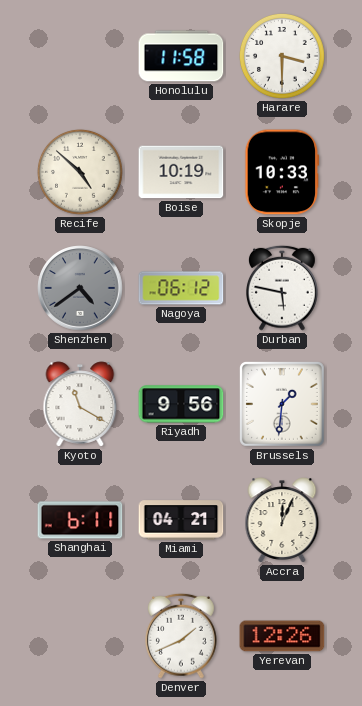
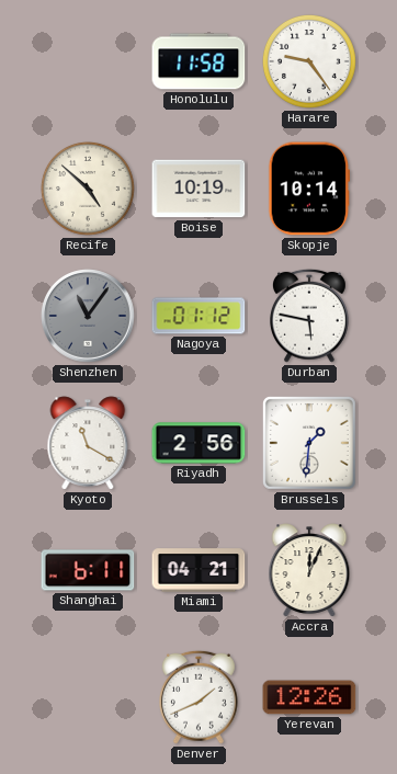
Harare: 3:30 -> 9:24
Skopje: 10:33 -> 10:14
Shenzhen: 4:39 -> 11:06
Nagoya: 06:12 -> 01:12
Riyadh: 9:56 -> 2:56
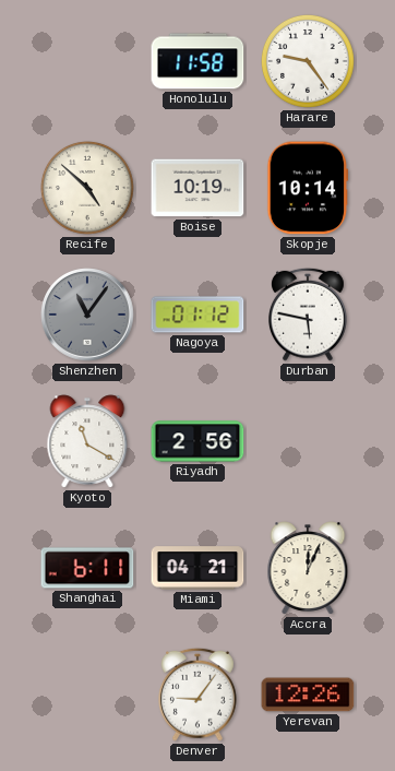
Brussels: 1:31 -> none
Denver: 1:41 -> 9:06
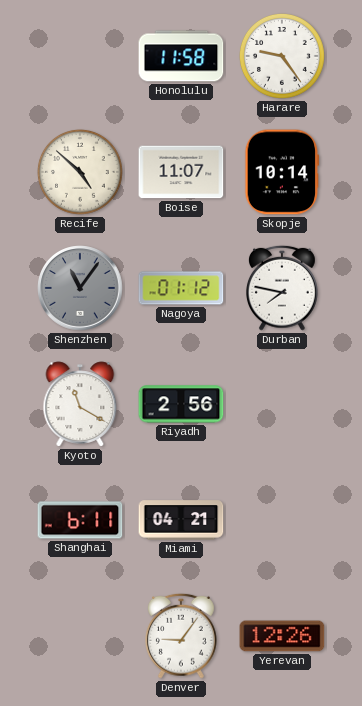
Boise: 10:19 -> 11:07
Durban: 5:47 -> 7:47
Accra: 12:04 -> none
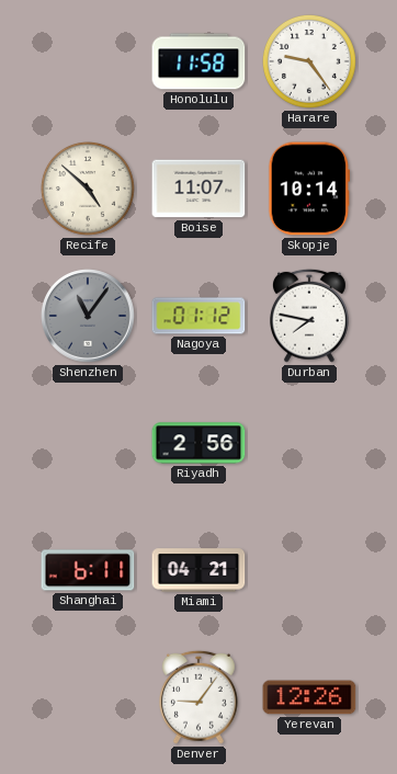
Kyoto: 11:20 -> none
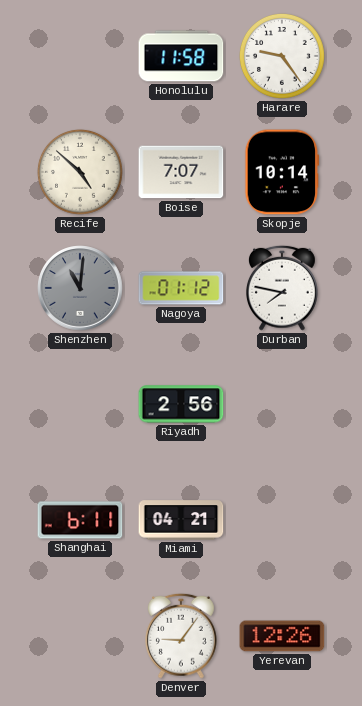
Boise: 11:07 -> 7:07
Shenzhen: 11:06 -> 11:01
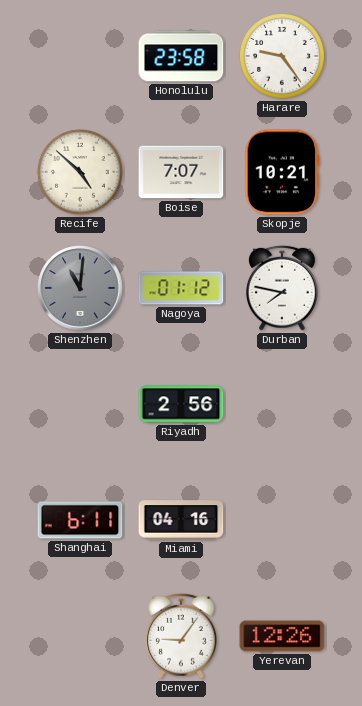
Honolulu: 11:58 -> 23:58
Skopje: 10:14 -> 10:21
Miami: 04:21 -> 04:16
